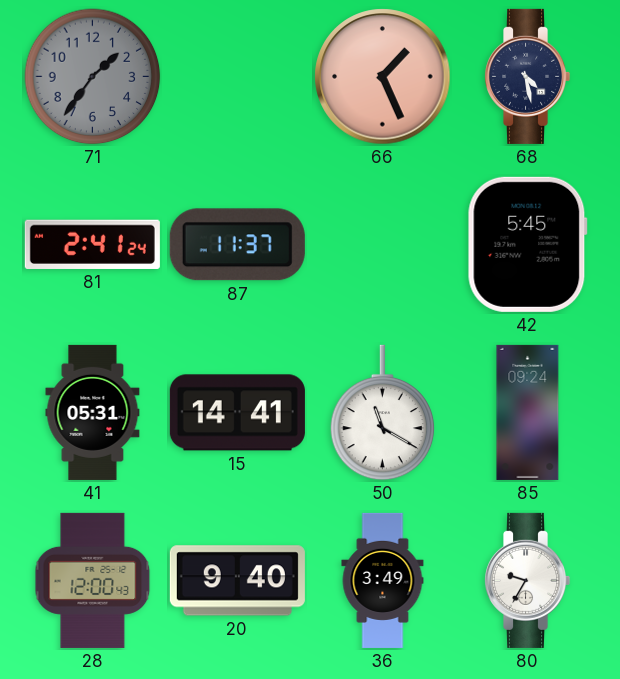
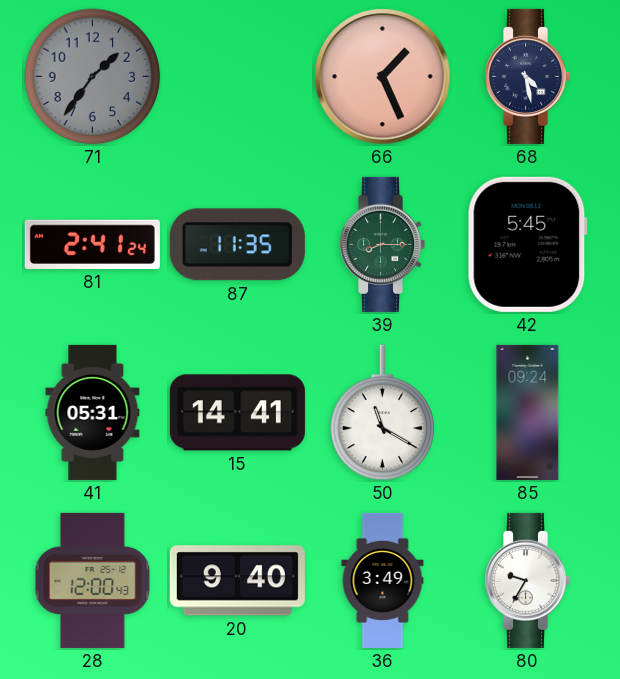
87: 11:37 -> 11:35
39: none -> 8:15
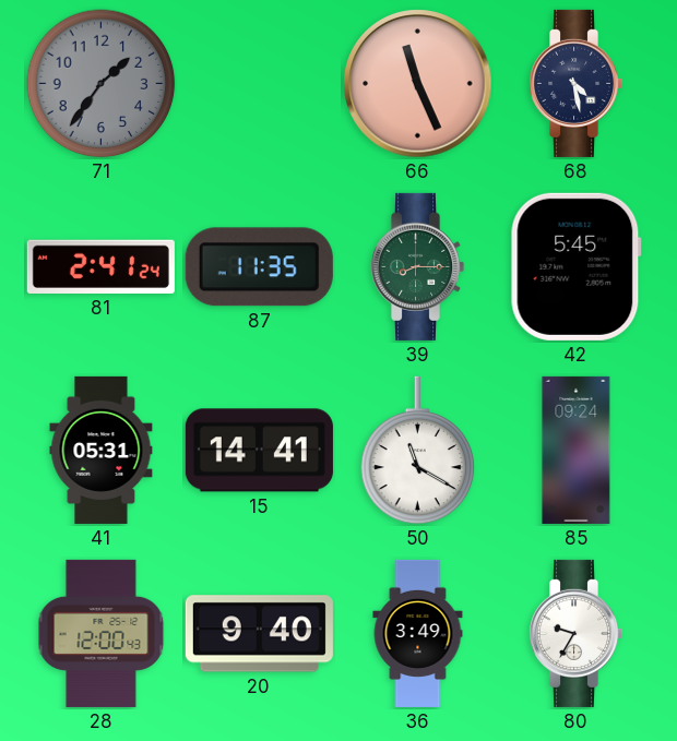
66: 1:26 -> 11:26
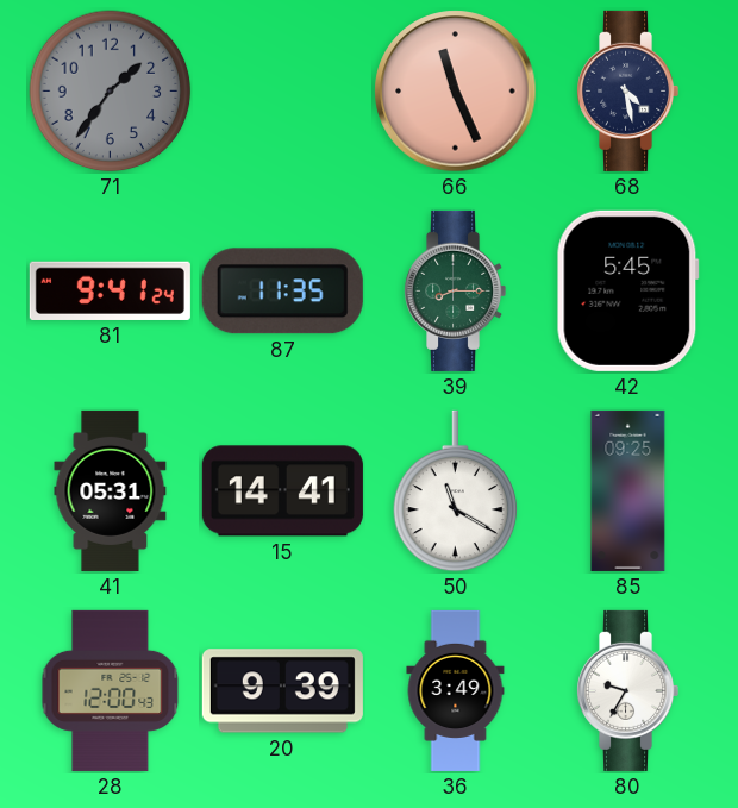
81: 2:41 -> 9:41
85: 09:24 -> 09:25
20: 9:40 -> 9:39
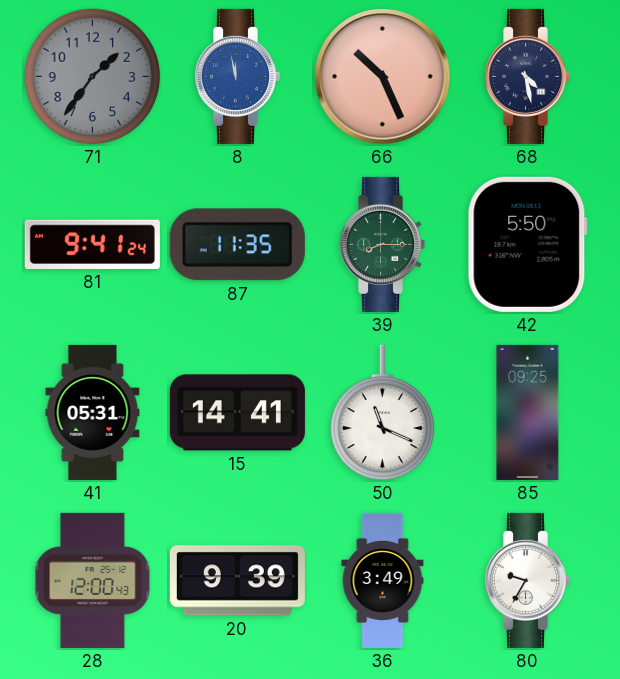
8: none -> 11:58
66: 11:26 -> 10:26
42: 5:45 -> 5:50
50: 11:20 -> 11:19
